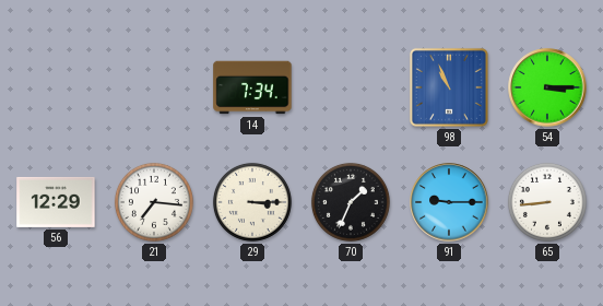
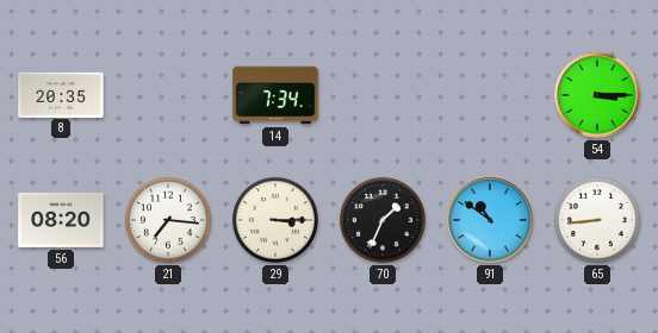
8: none -> 20:35
98: 10:56 -> none
56: 12:29 -> 08:20
91: 9:15 -> 10:51
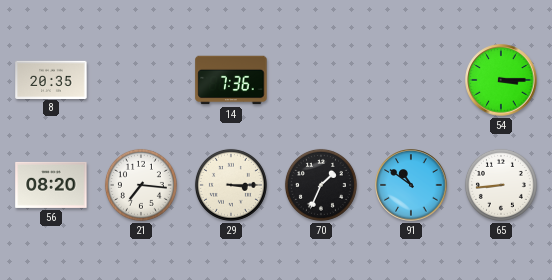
14: 7:34 -> 7:36
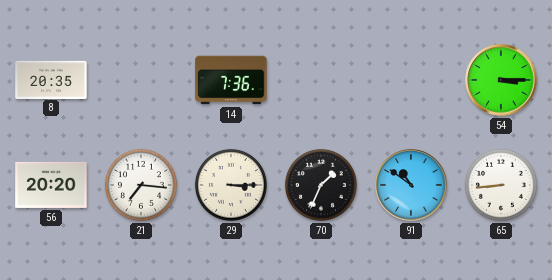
56: 08:20 -> 20:20
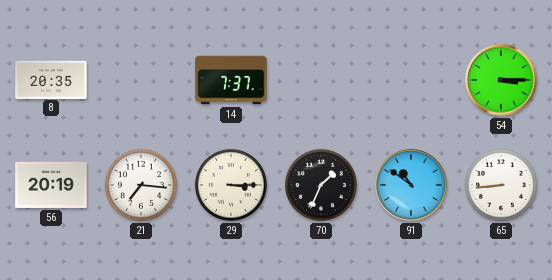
14: 7:36 -> 7:37
56: 20:20 -> 20:19
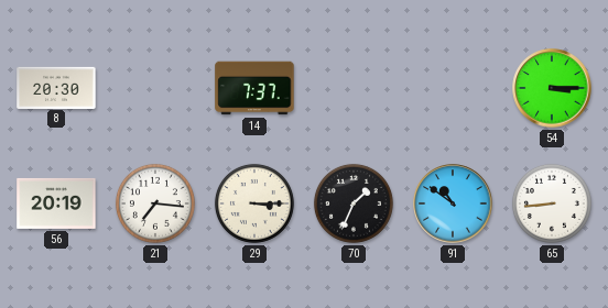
8: 20:35 -> 20:30
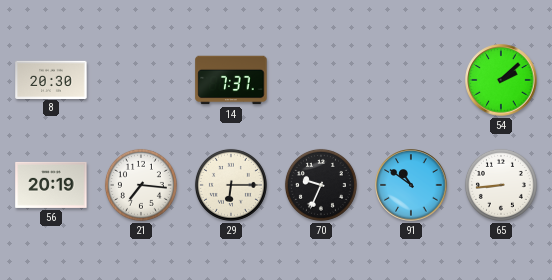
54: 3:15 -> 2:08
29: 3:15 -> 6:15
70: 1:34 -> 9:34
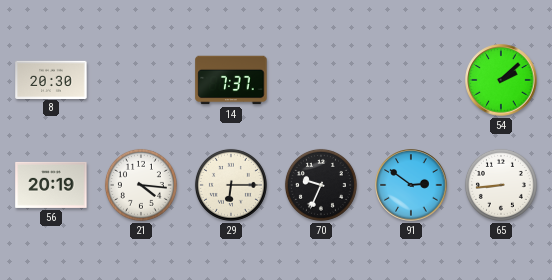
21: 7:16 -> 4:16
91: 10:51 -> 2:51
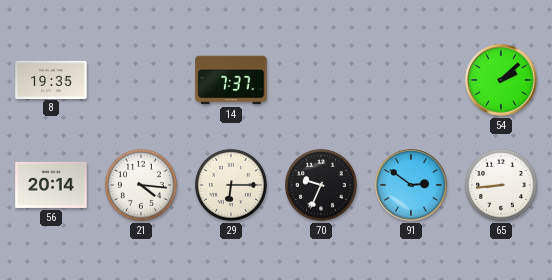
8: 20:30 -> 19:35
56: 20:19 -> 20:14
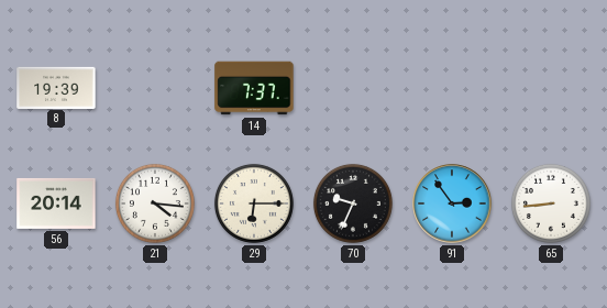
8: 19:35 -> 19:39
54: 2:08 -> none
91: 2:51 -> 2:54
